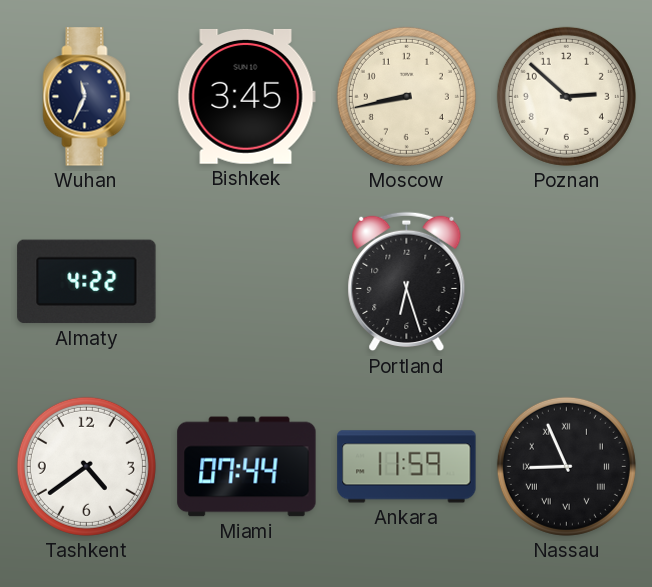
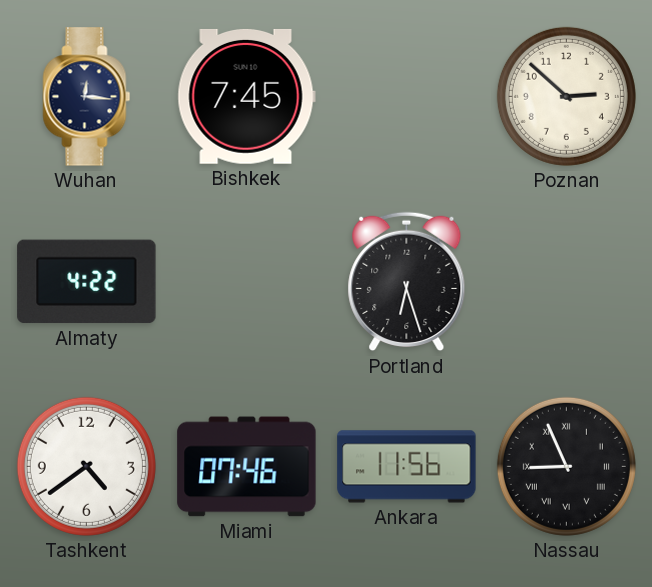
Wuhan: 11:34 -> 12:16
Bishkek: 3:45 -> 7:45
Moscow: 8:43 -> none
Miami: 07:44 -> 07:46
Ankara: 11:59 -> 11:56
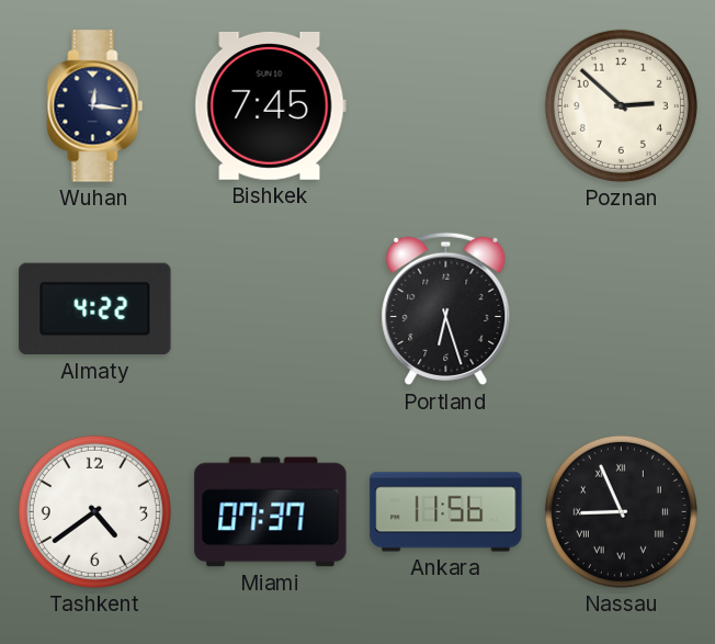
Miami: 07:46 -> 07:37
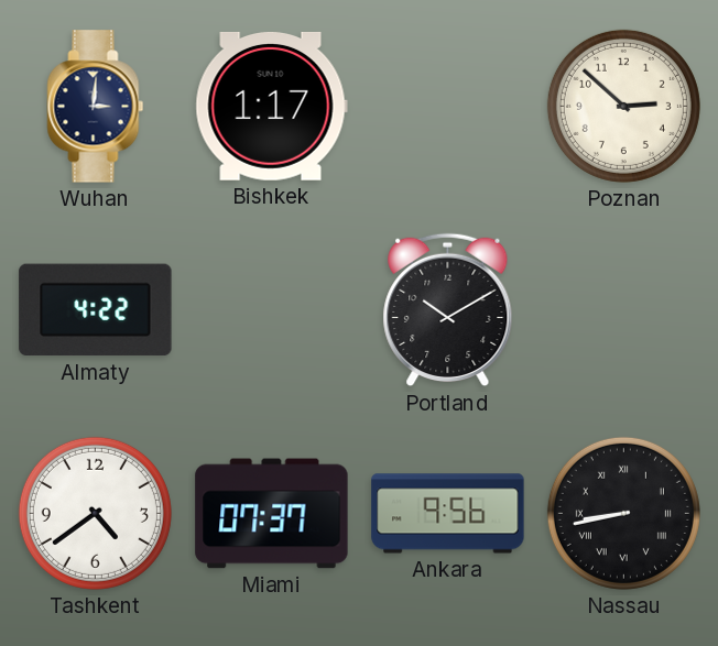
Wuhan: 12:16 -> 3:01
Bishkek: 7:45 -> 1:17
Portland: 6:27 -> 10:10
Ankara: 11:56 -> 9:56
Nassau: 8:56 -> 8:43
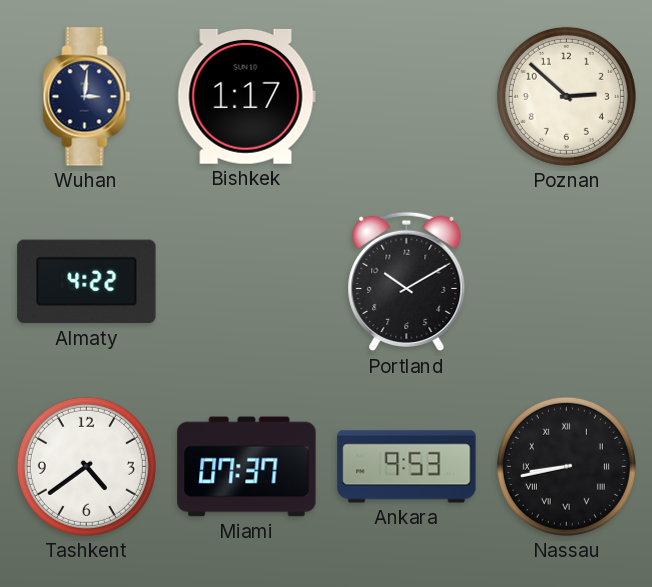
Ankara: 9:56 -> 9:53
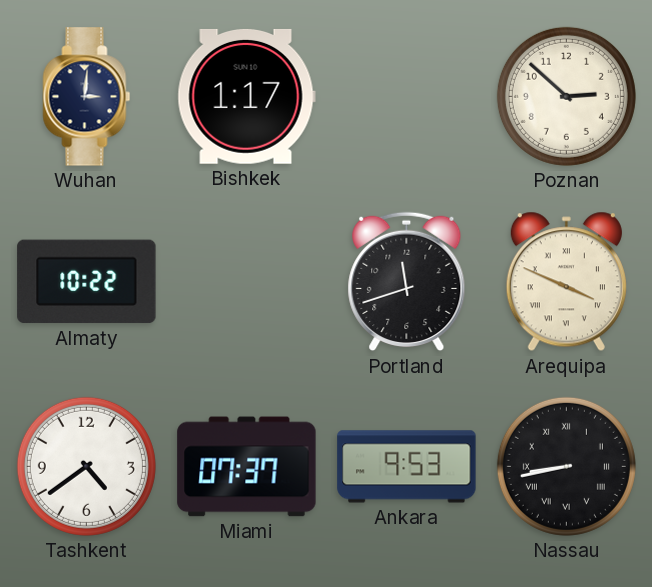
Almaty: 4:22 -> 10:22
Portland: 10:10 -> 11:42
Arequipa: none -> 3:49
